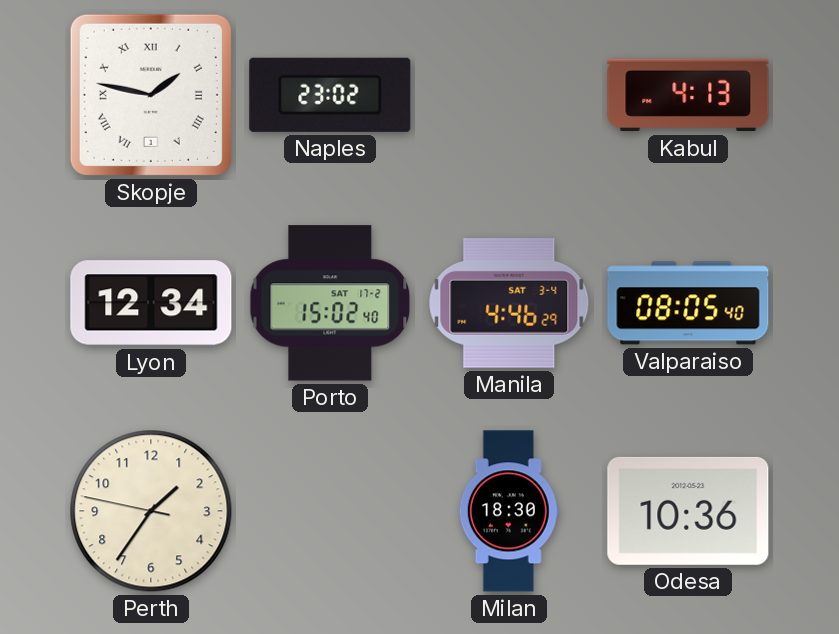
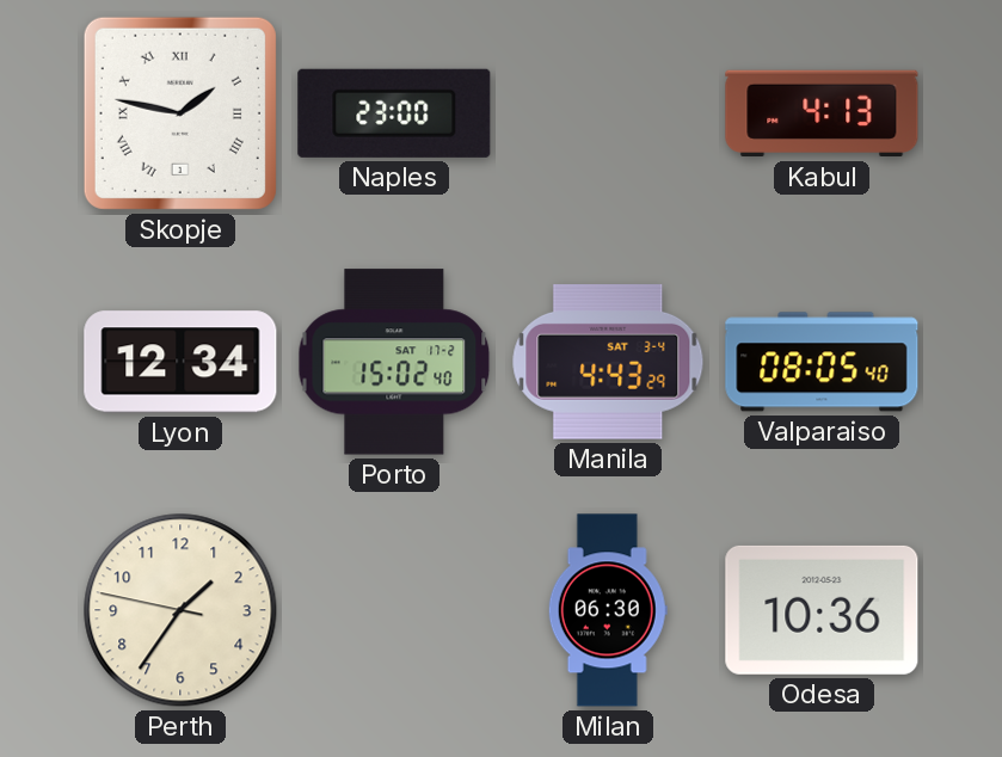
Naples: 23:02 -> 23:00
Manila: 4:46 -> 4:43
Milan: 18:30 -> 06:30
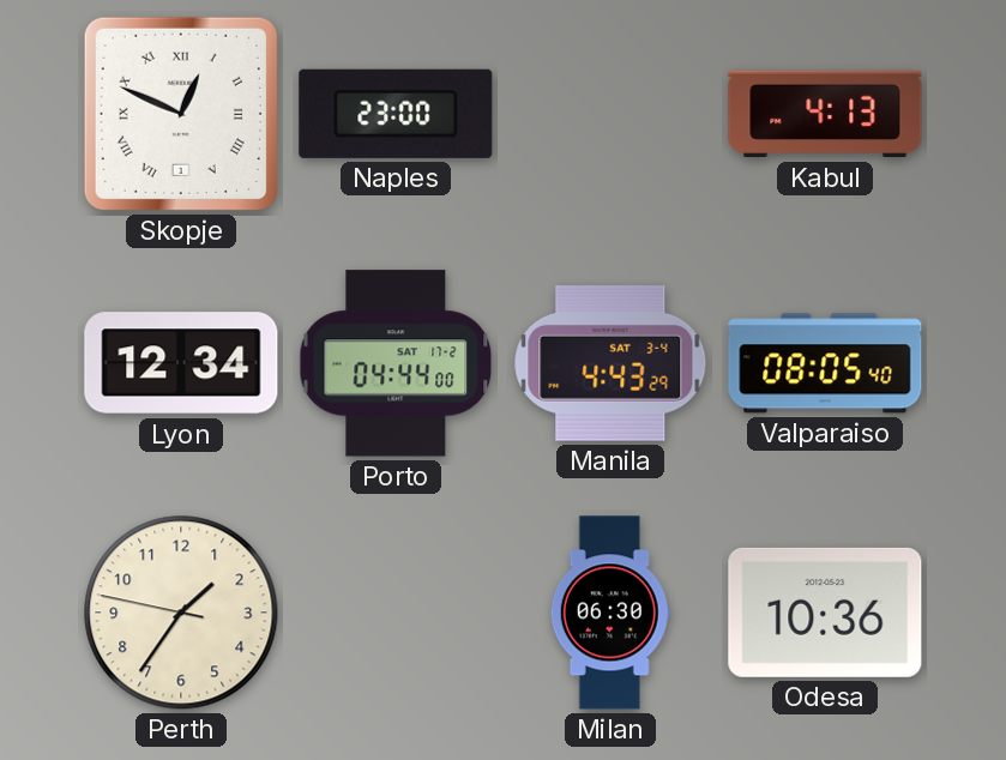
Skopje: 1:47 -> 12:49
Porto: 15:02 -> 04:44
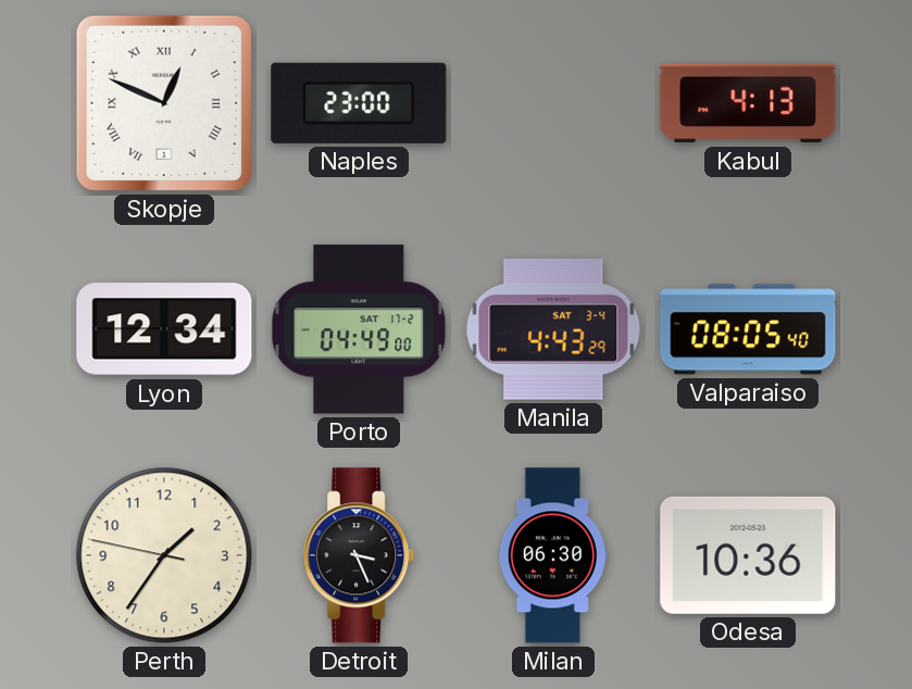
Porto: 04:44 -> 04:49
Detroit: none -> 3:26
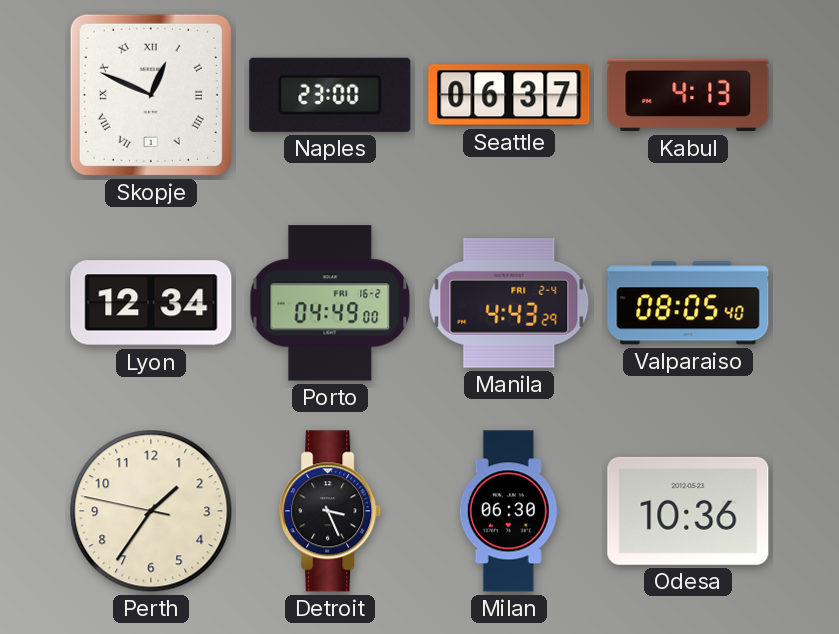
Seattle: none -> 06:37
Porto date: SAT 17-2 -> FRI 16-2
Manila date: SAT 3-4 -> FRI 2-4
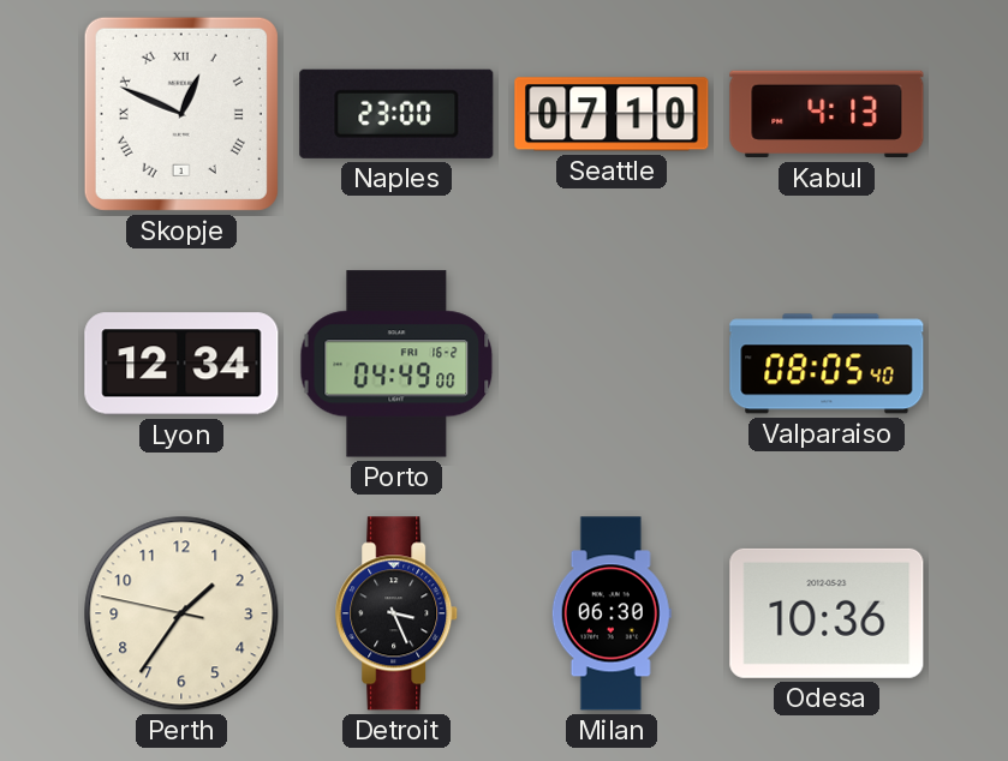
Seattle: 06:37 -> 07:10
Manila: 4:43 -> none
